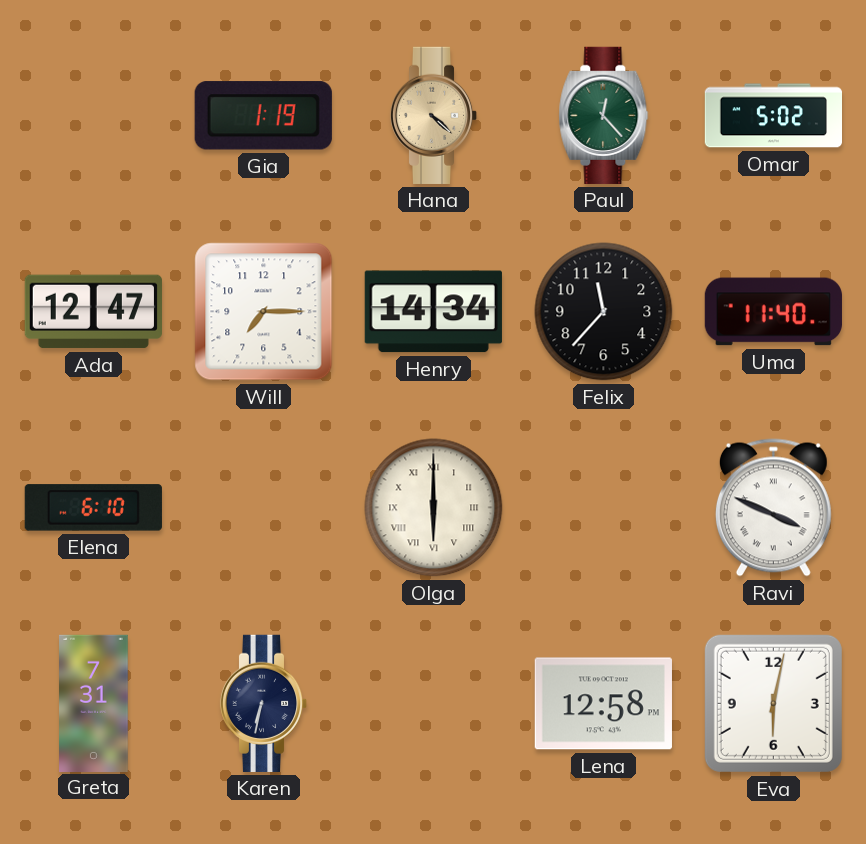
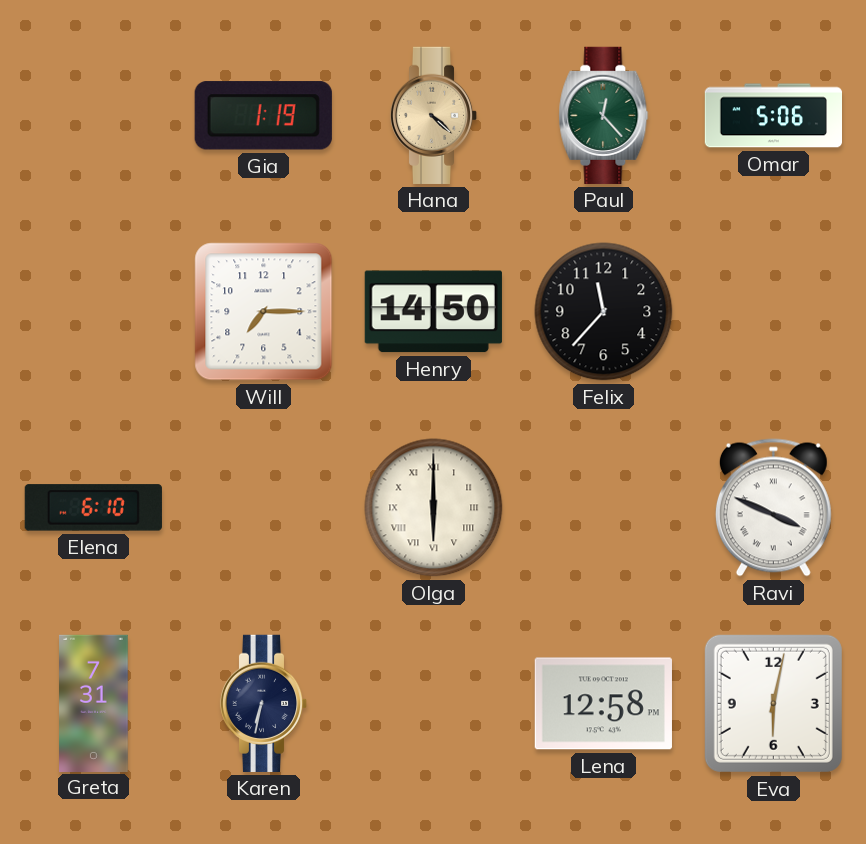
Omar: 5:02 -> 5:06
Ada: 12:47 -> none
Henry: 14:34 -> 14:50
Uma: 11:40 -> none
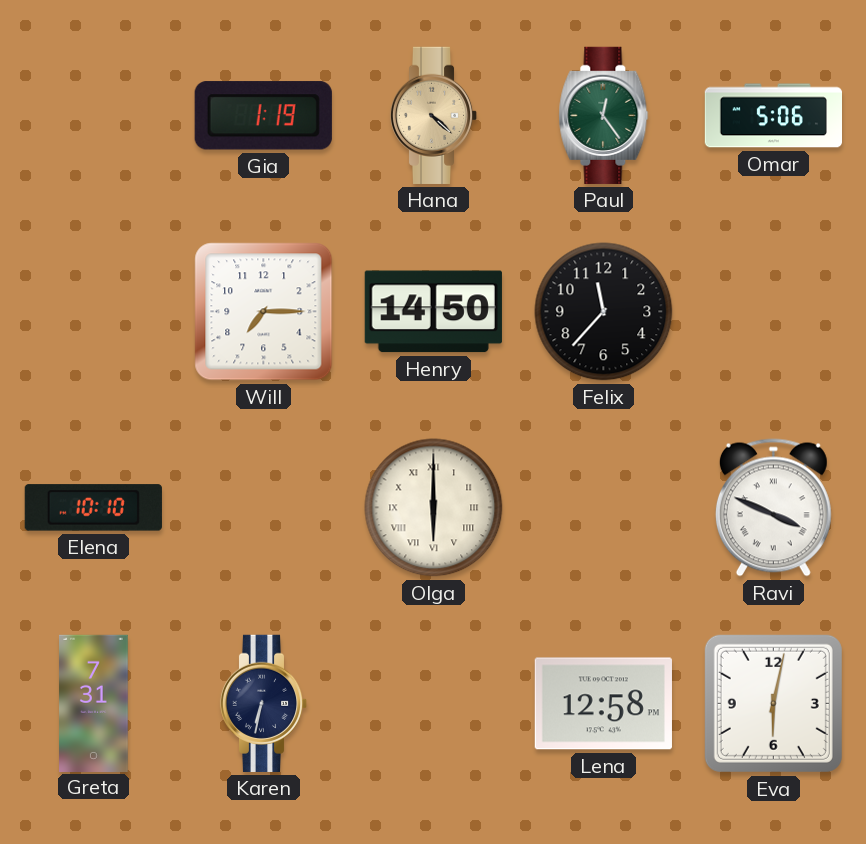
Paul: 12:23 -> 12:24
Elena: 6:10 -> 10:10
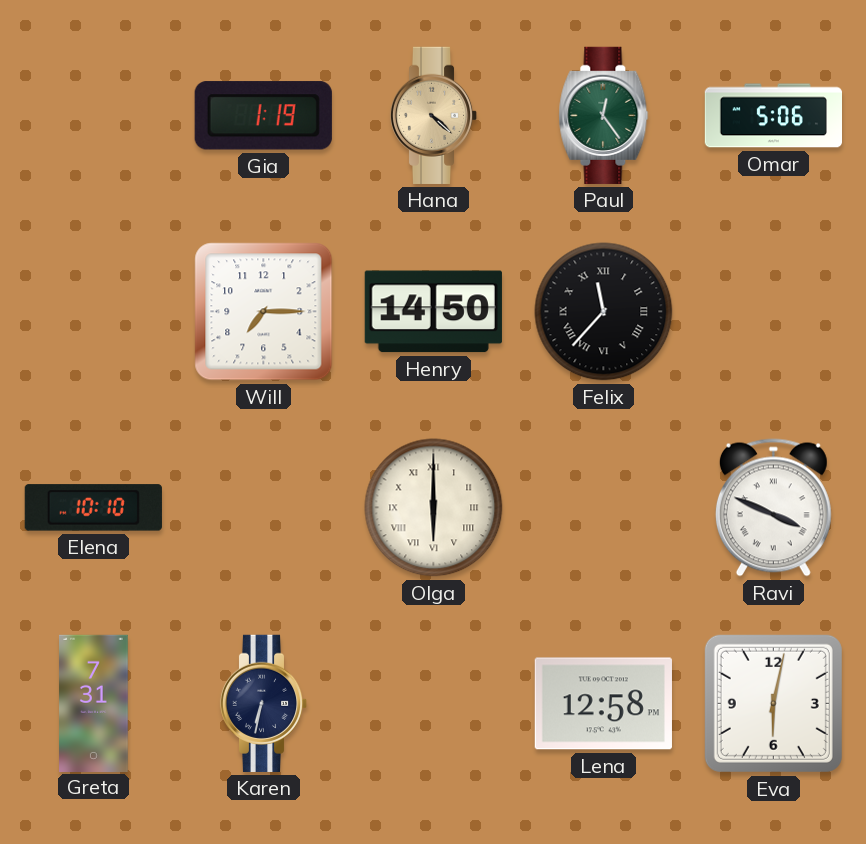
Felix numerals: Arabic -> Roman
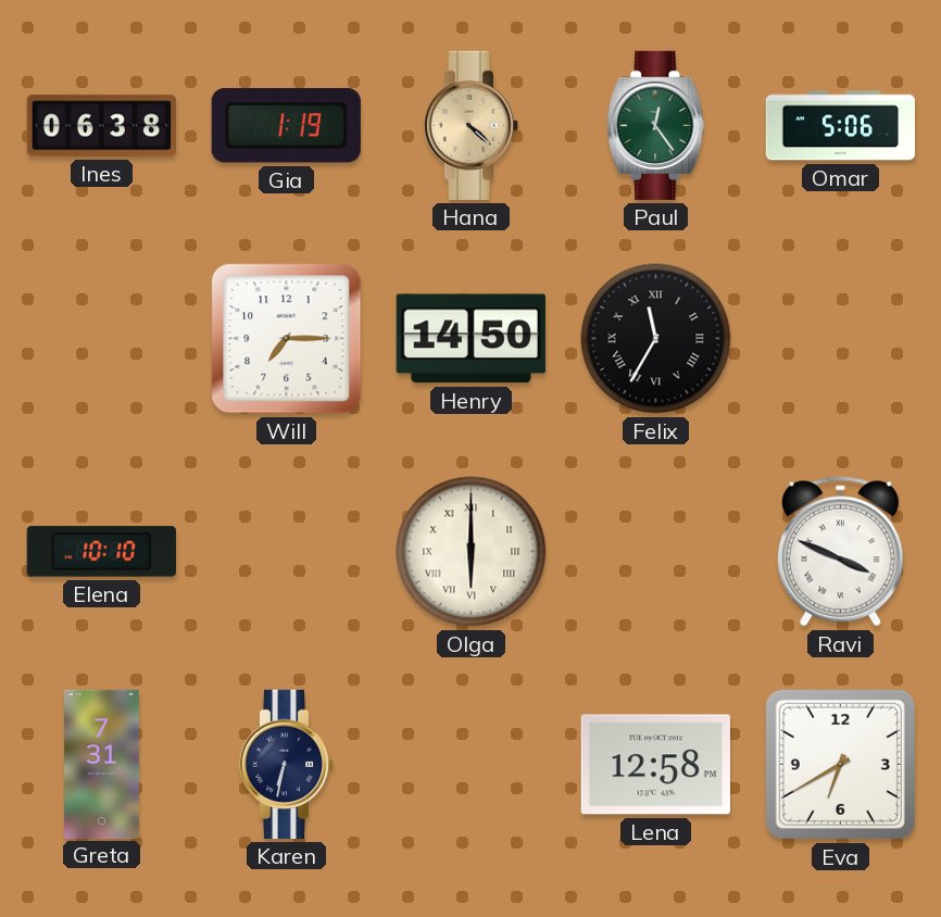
Ines: none -> 06:38
Felix: 11:37 -> 11:35
Eva: 6:02 -> 6:40
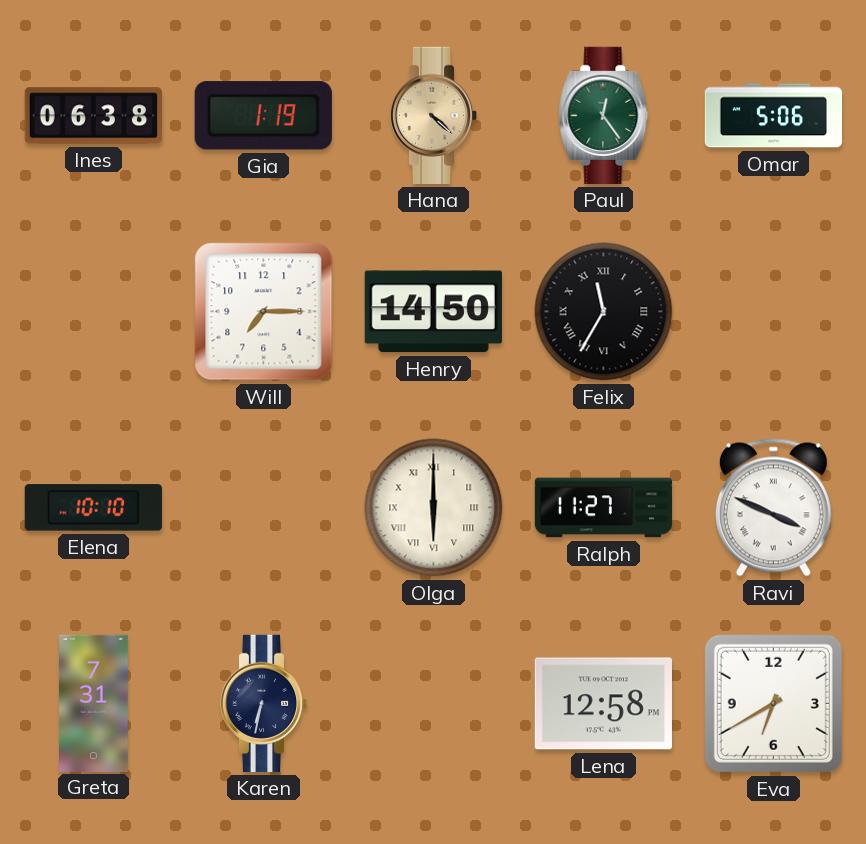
Ralph: none -> 11:27
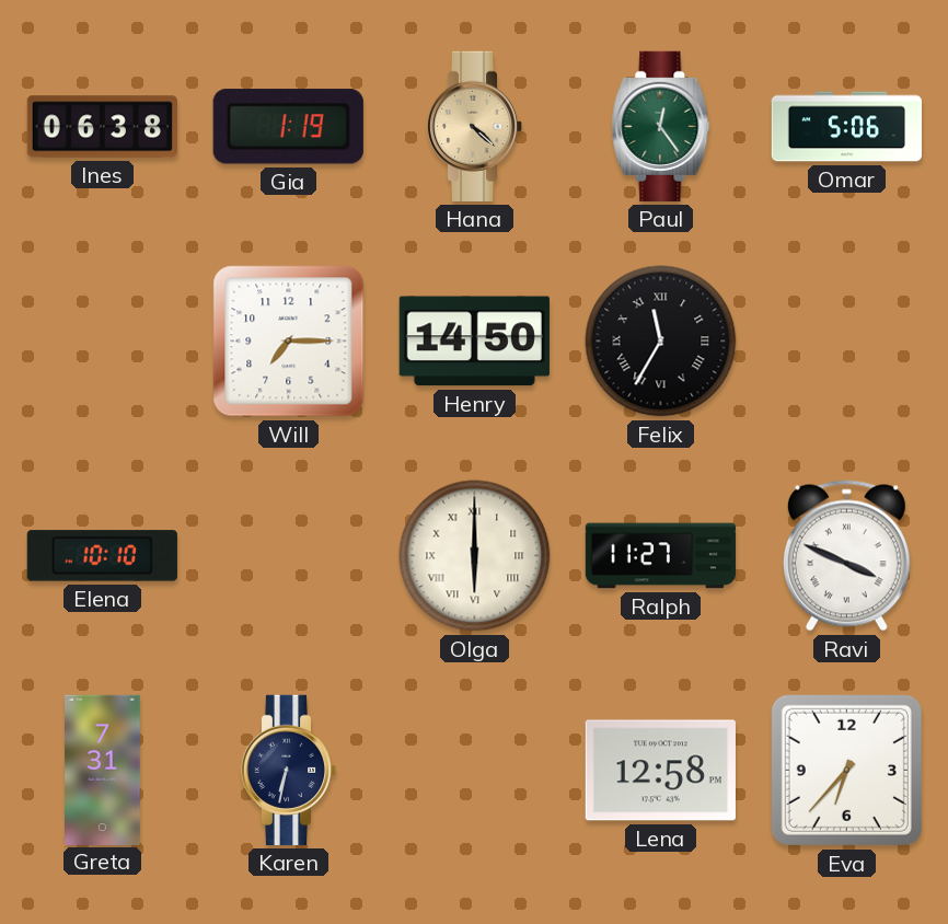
Eva: 6:40 -> 6:37
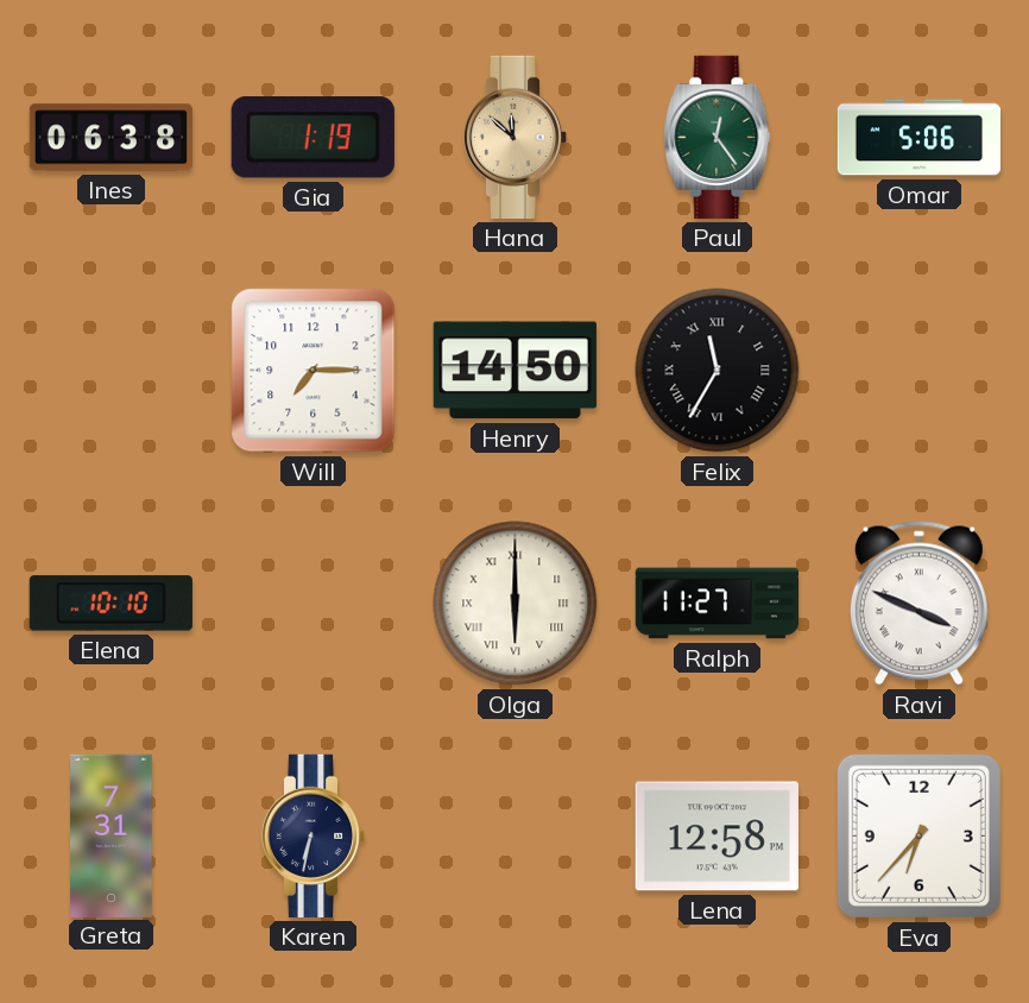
Hana: 4:22 -> 11:52
